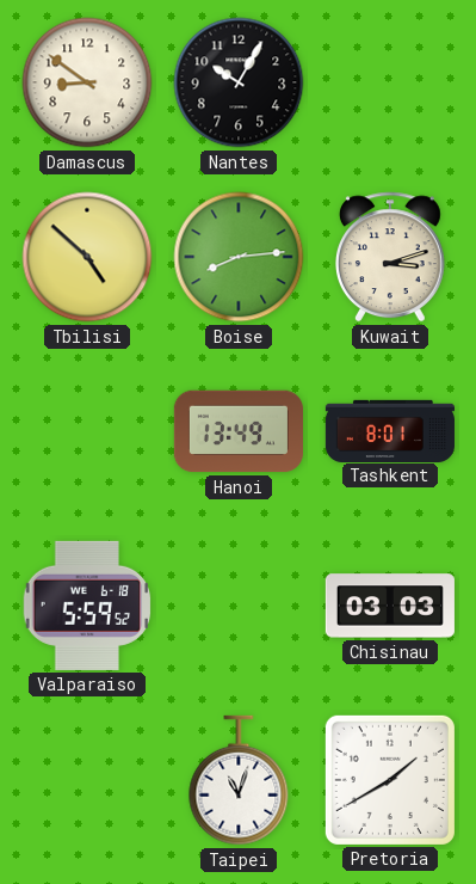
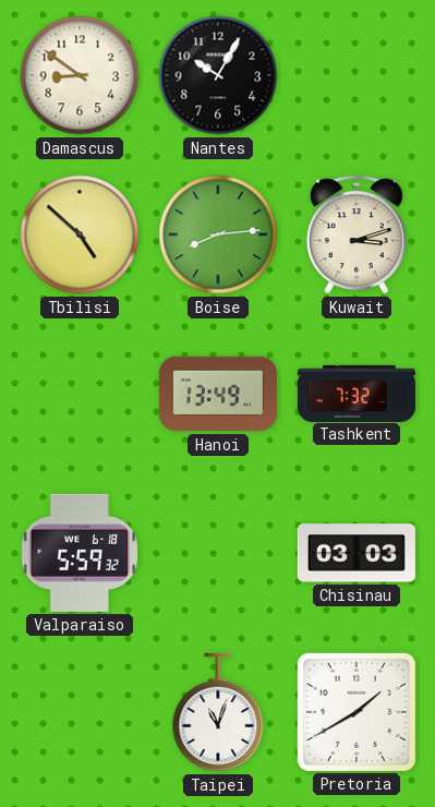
Tashkent: 8:01 -> 7:32
Valparaiso: 5:59:52 -> 5:59:32
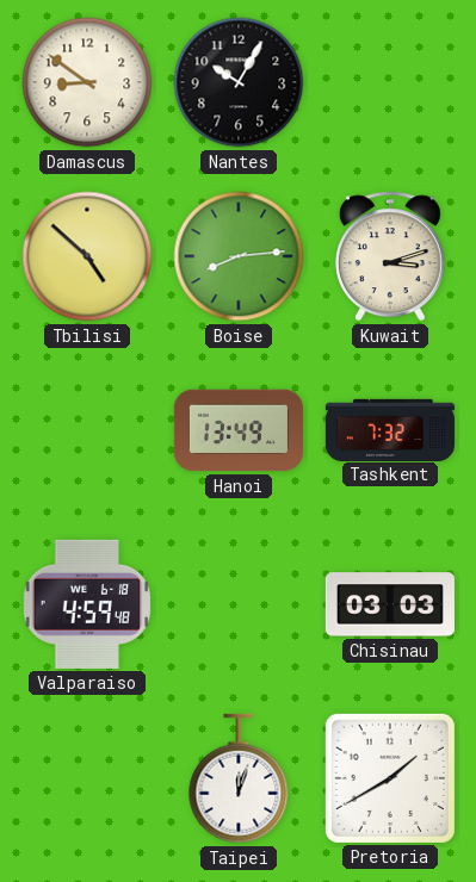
Valparaiso: 5:59 -> 4:59
Taipei: 11:03 -> 12:03
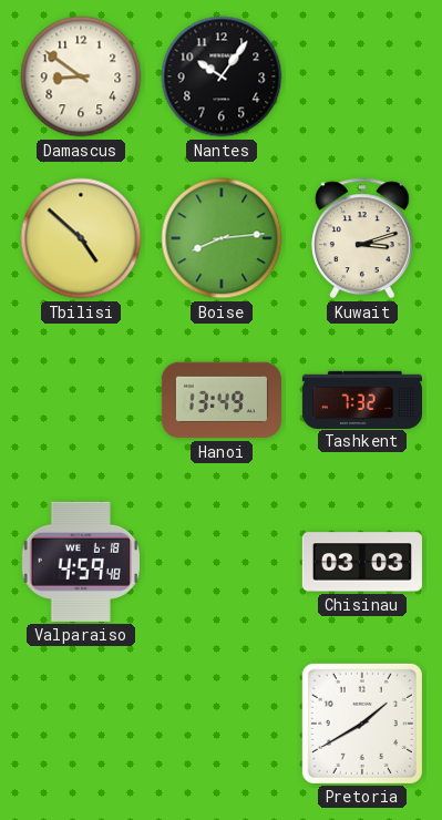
Nantes: 10:05 -> 10:06
Taipei: 12:03 -> none
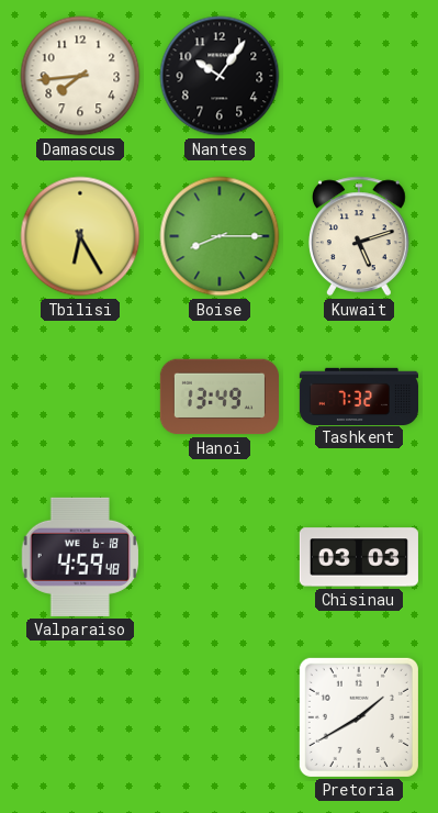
Damascus: 8:51 -> 7:44
Tbilisi: 4:52 -> 6:25
Boise: 8:14 -> 8:15
Kuwait: 3:12 -> 5:12
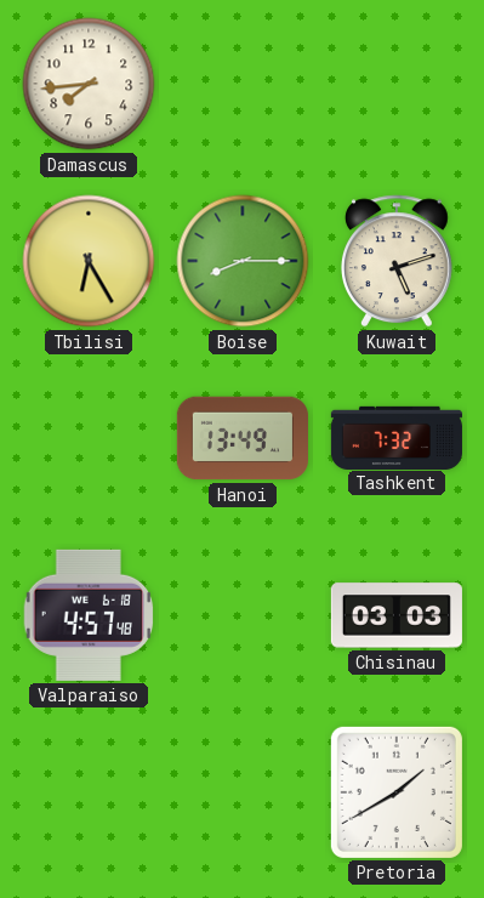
Nantes: 10:06 -> none
Valparaiso: 4:59 -> 4:57
